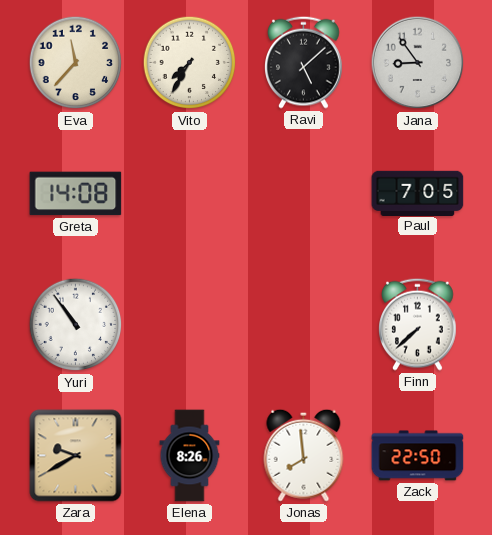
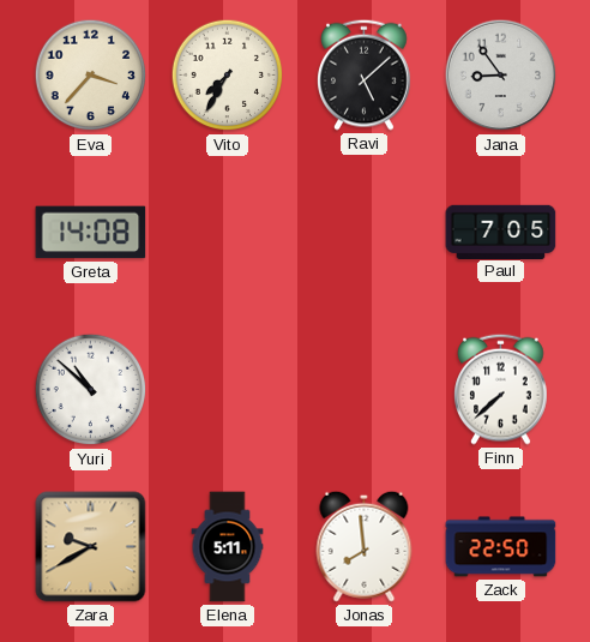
Eva: 11:37 -> 3:37
Yuri: 10:54 -> 10:52
Elena: 8:26 -> 5:11
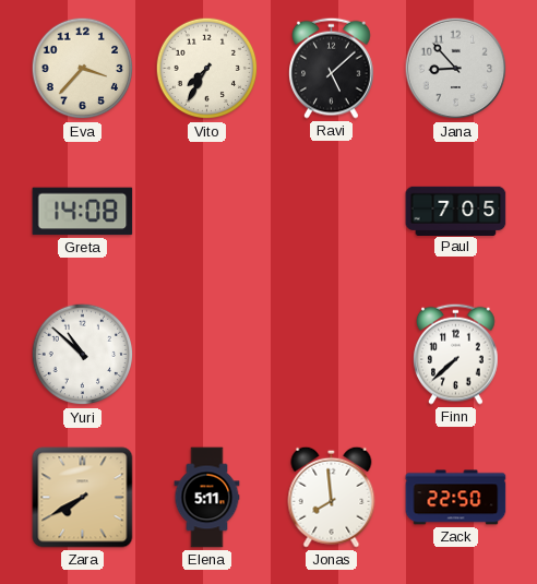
Jana: 8:54 -> 8:53
Zara: 9:40 -> 7:40
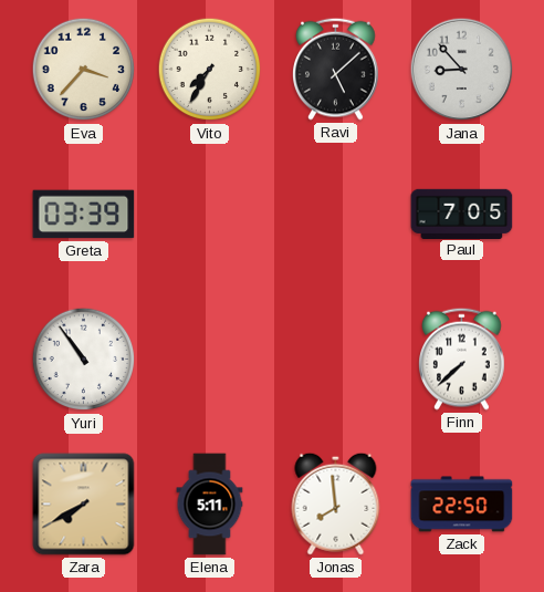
Greta: 14:08 -> 03:39
Yuri: 10:52 -> 10:54
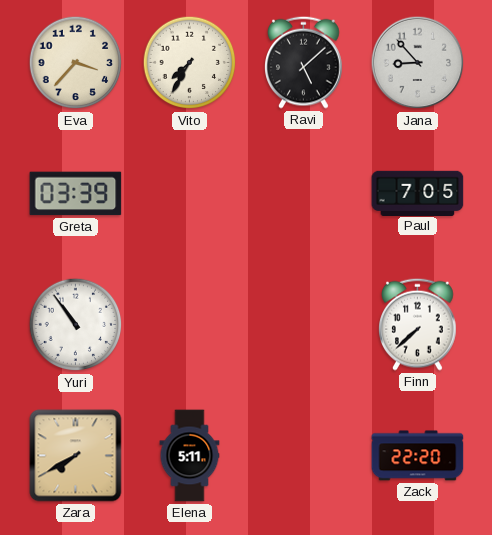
Jonas: 7:59 -> none
Zack: 22:50 -> 22:20
